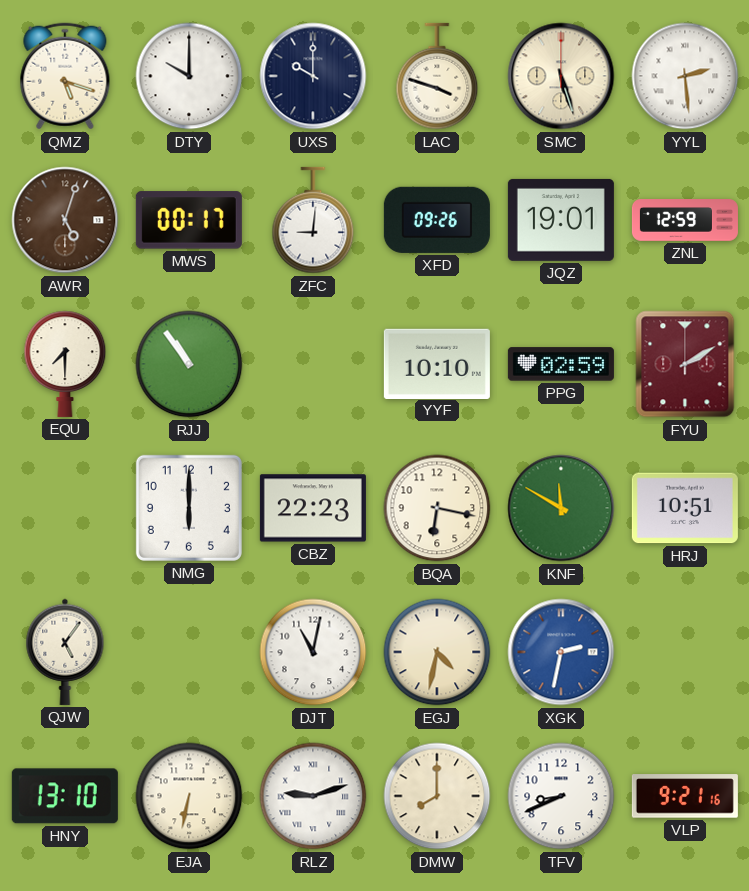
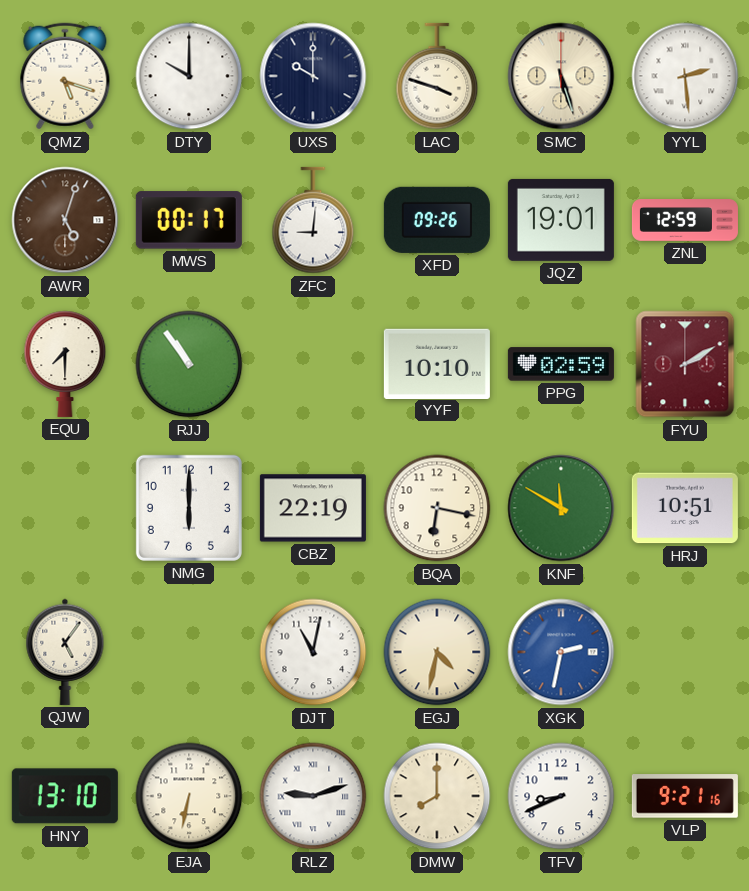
CBZ: 22:23 -> 22:19
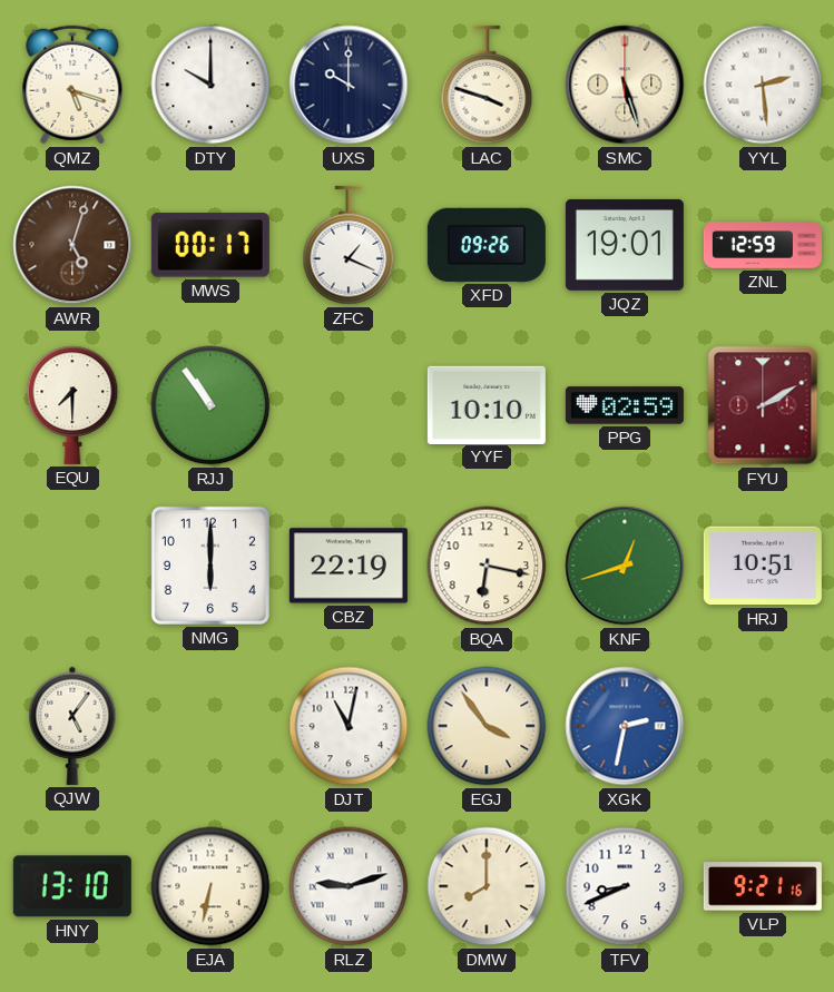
ZFC: 9:01 -> 1:19
KNF: 11:50 -> 12:42
EGJ: 4:32 -> 3:54
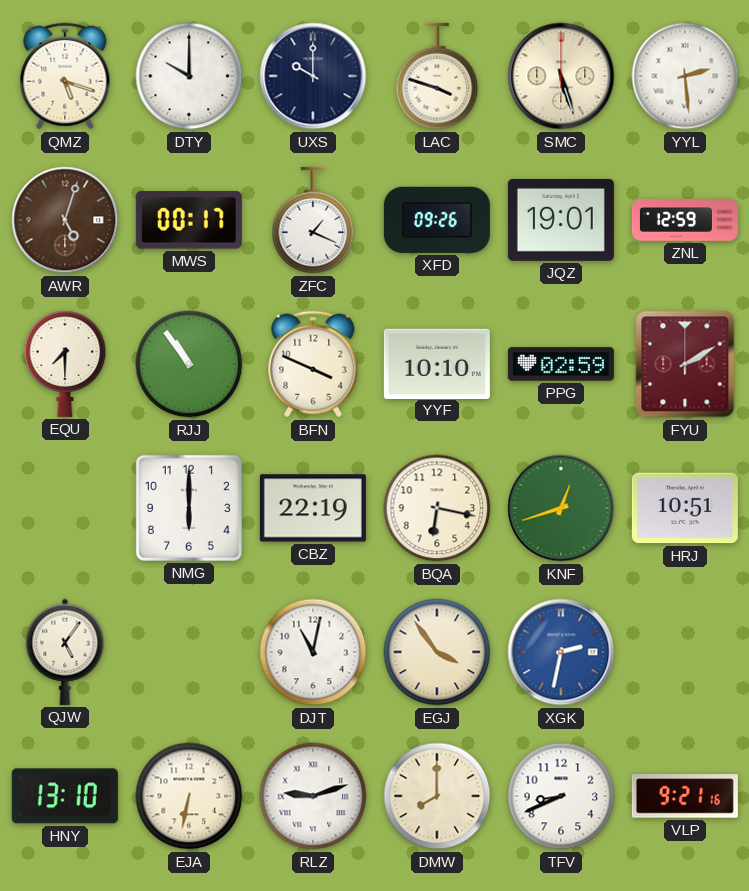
BFN: none -> 3:49
